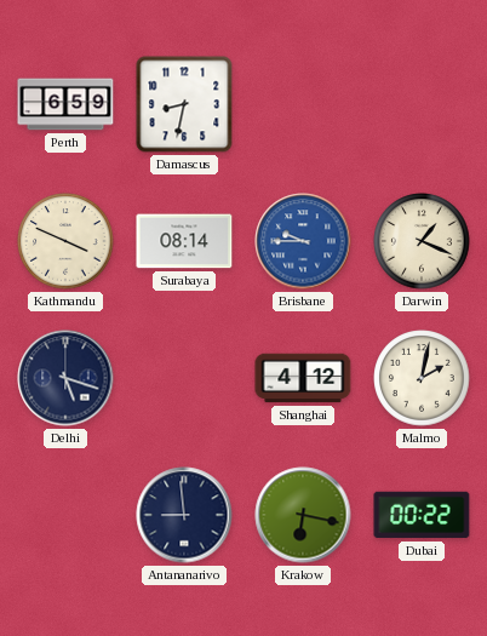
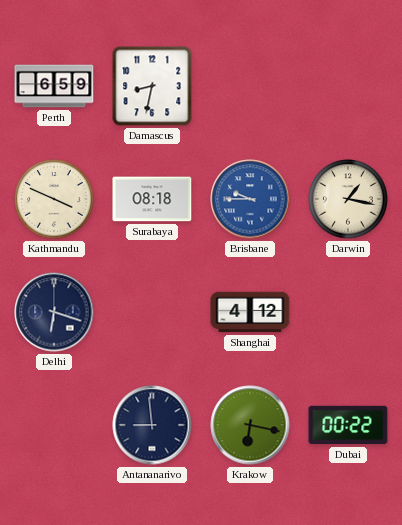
Surabaya: 08:14 -> 08:18
Darwin: 1:19 -> 1:17
Delhi: 5:18 -> 6:18
Malmo: 2:02 -> none
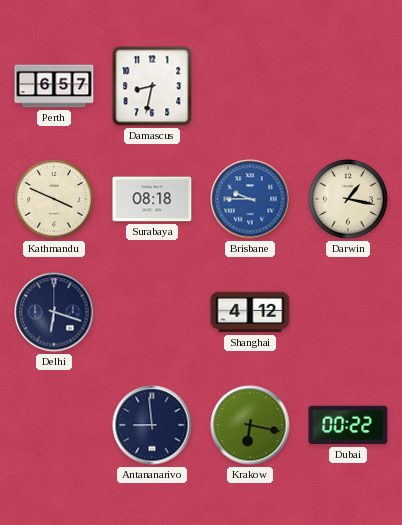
Perth: 6:59 -> 6:57
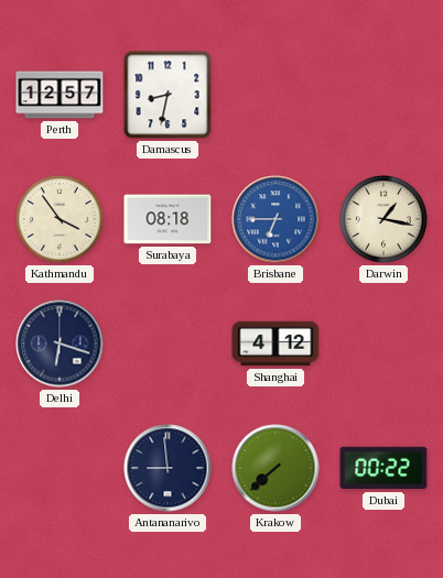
Perth: 6:57 -> 12:57
Kathmandu: 3:49 -> 3:54
Brisbane: 9:45 -> 6:45
Krakow: 6:17 -> 7:38
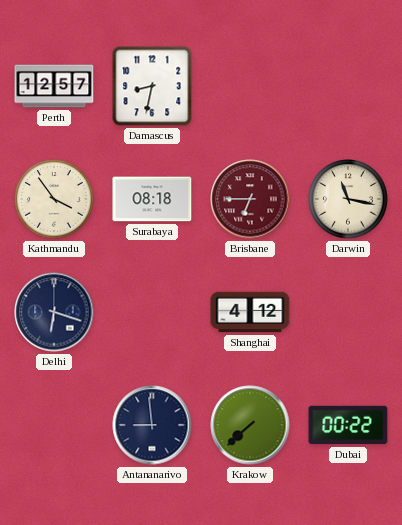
Brisbane dial: blue -> burgundy
Darwin: 1:17 -> 11:17
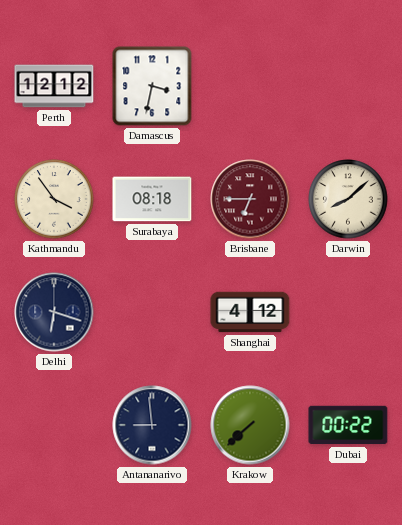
Perth: 12:57 -> 12:12
Damascus: 8:32 -> 3:32
Darwin: 11:17 -> 8:08
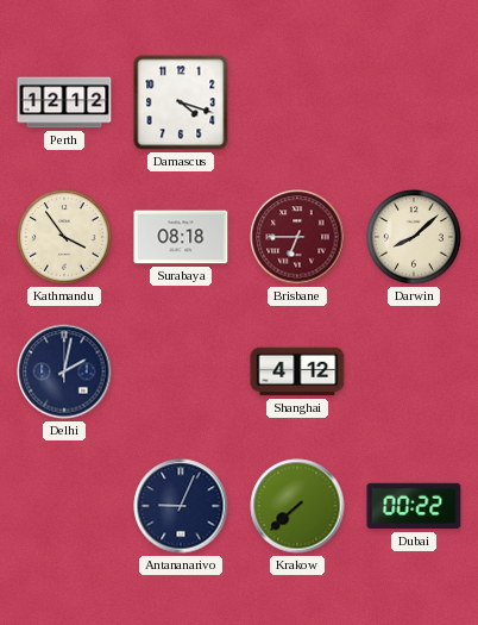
Damascus: 3:32 -> 4:18
Delhi: 6:18 -> 2:02
Antananarivo: 8:59 -> 9:04
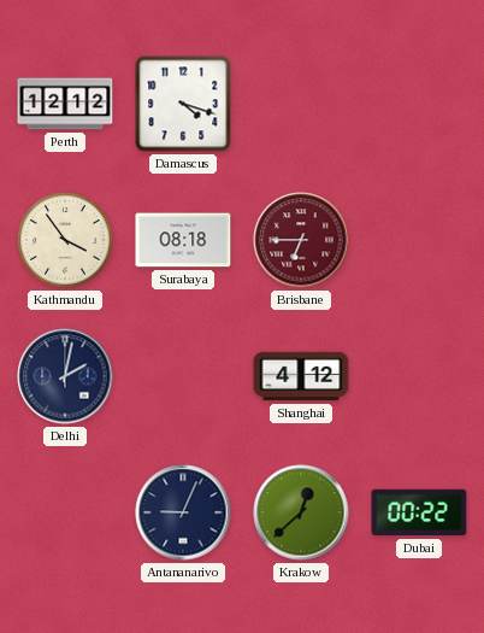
Darwin: 8:08 -> none
Krakow: 7:38 -> 12:38
